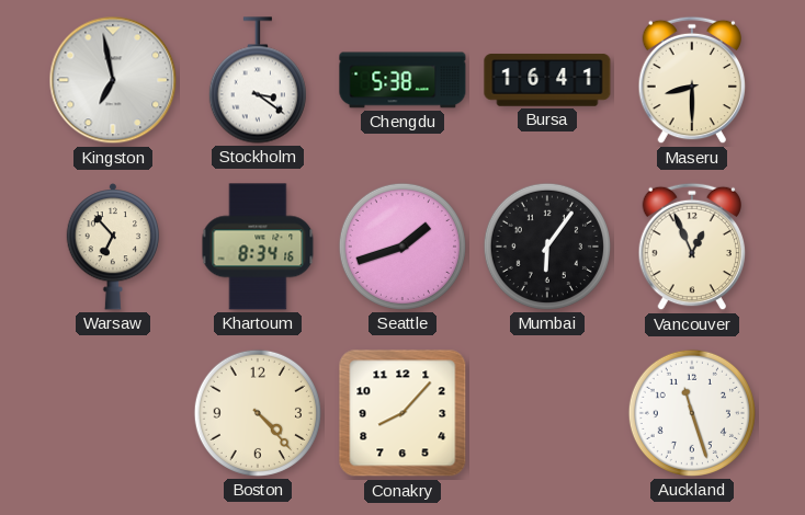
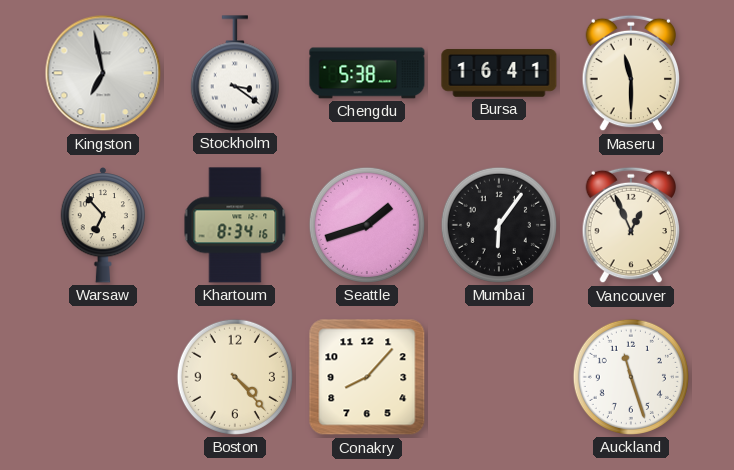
Maseru: 8:30 -> 11:30
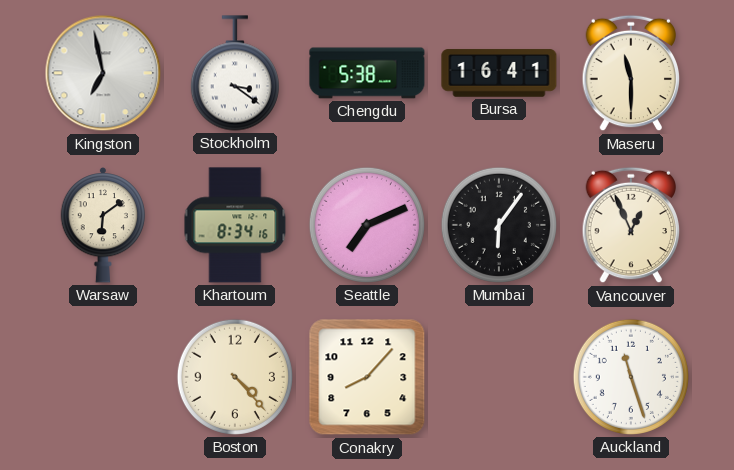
Warsaw: 6:53 -> 6:09
Seattle: 1:42 -> 7:11
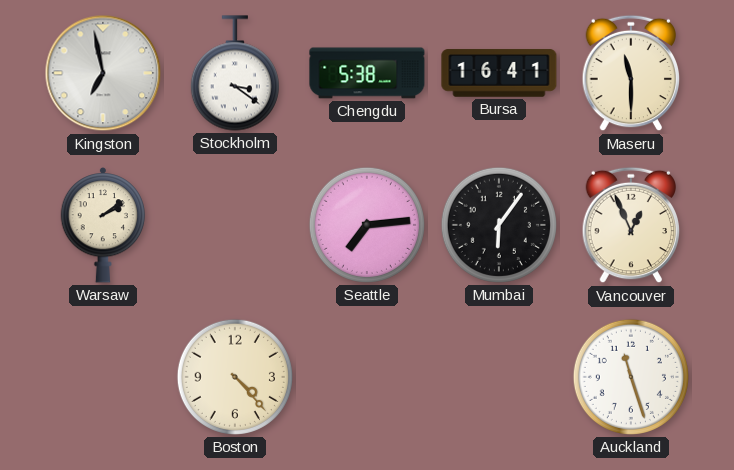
Warsaw: 6:09 -> 2:09
Khartoum: 8:34 -> none
Seattle: 7:11 -> 7:14
Conakry: 8:07 -> none
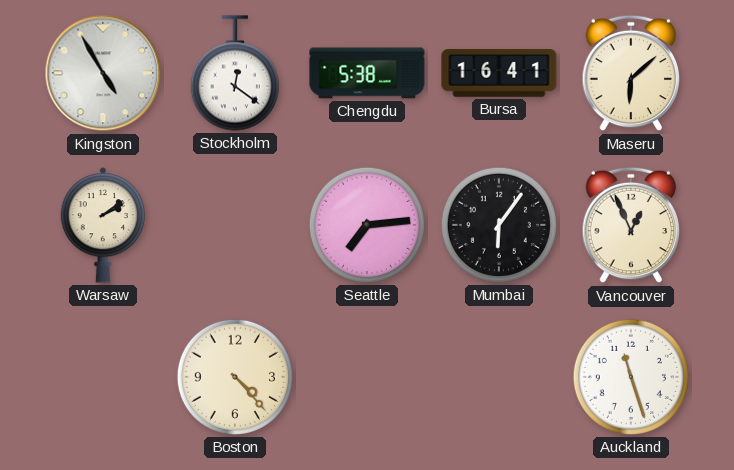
Kingston: 6:58 -> 4:55
Stockholm: 3:21 -> 12:21
Maseru: 11:30 -> 6:08
